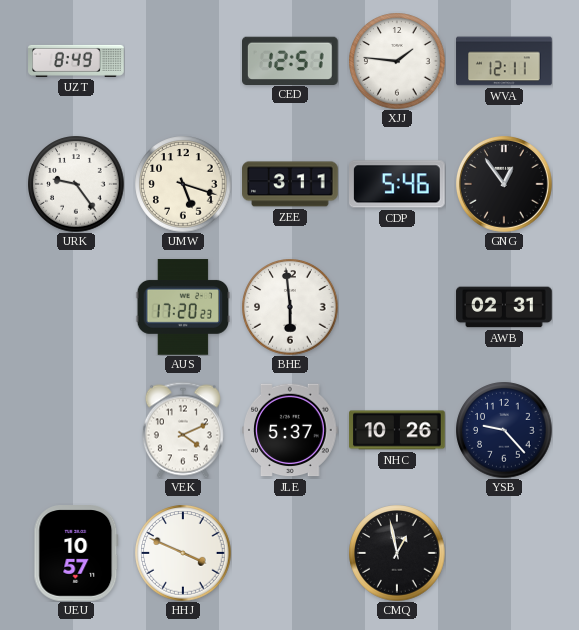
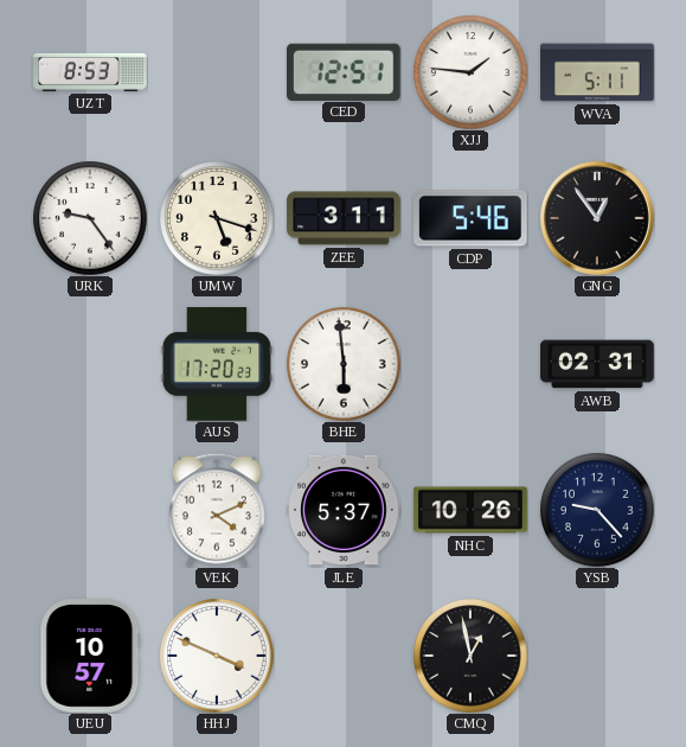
UZT: 8:49 -> 8:53
WVA: 12:11 -> 5:11
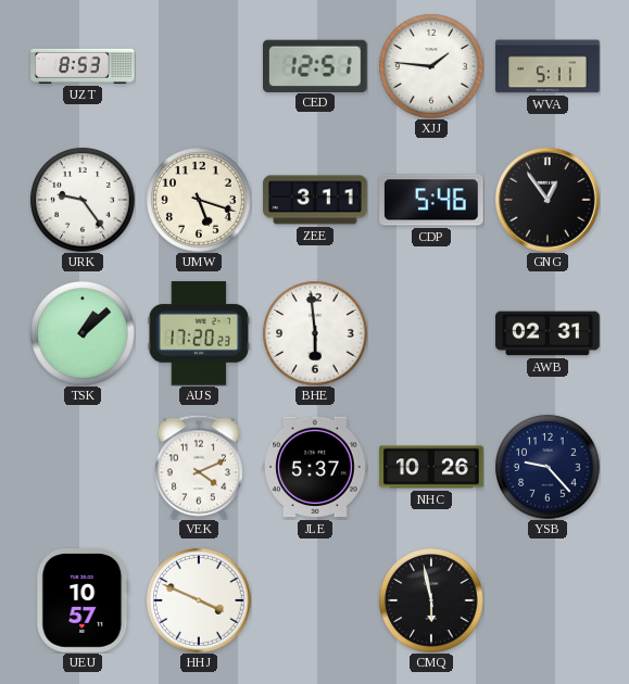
TSK: none -> 1:08
CMQ: 12:58 -> 5:58
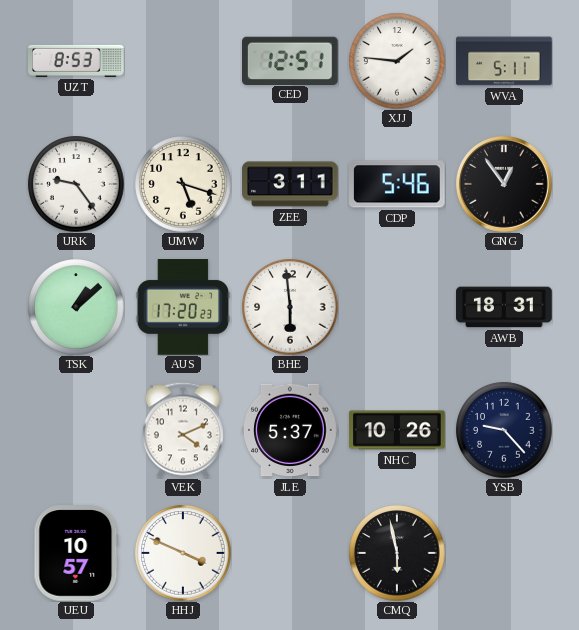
AWB: 02:31 -> 18:31
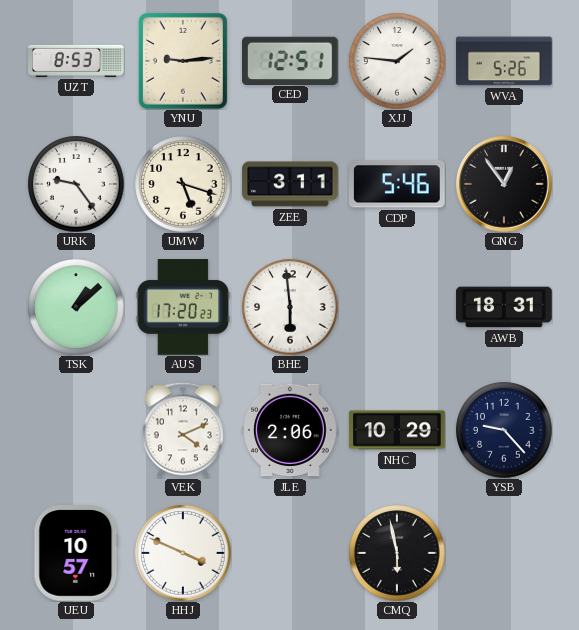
YNU: none -> 9:14
WVA: 5:11 -> 5:26
JLE: 5:37 -> 2:06
NHC: 10:26 -> 10:29
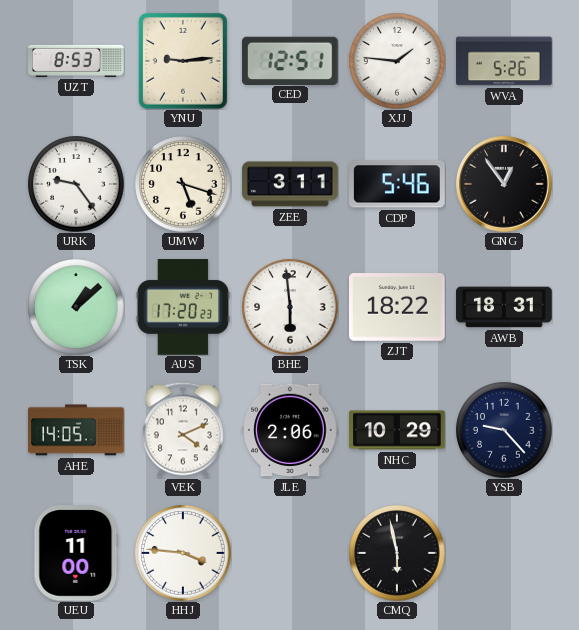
ZJT: none -> 18:22
AHE: none -> 14:05
UEU: 10:57 -> 11:00
HHJ: 3:49 -> 3:46
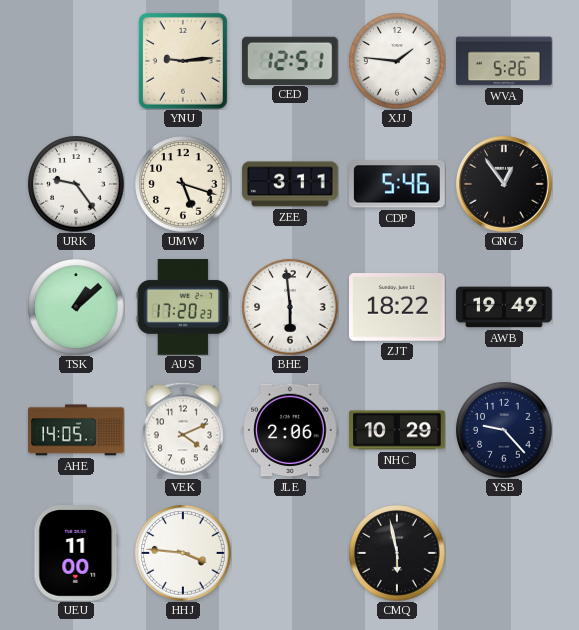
UZT: 8:53 -> none
AWB: 18:31 -> 19:49
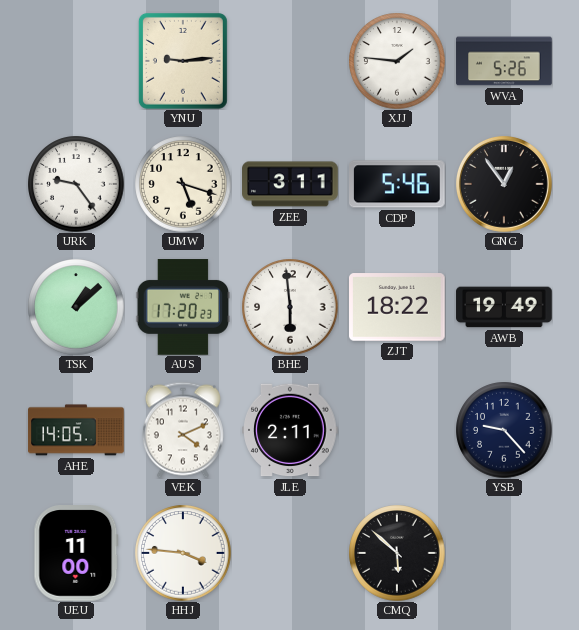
CED: 12:51 -> none
JLE: 2:06 -> 2:11
NHC: 10:29 -> none
CMQ: 5:58 -> 5:52
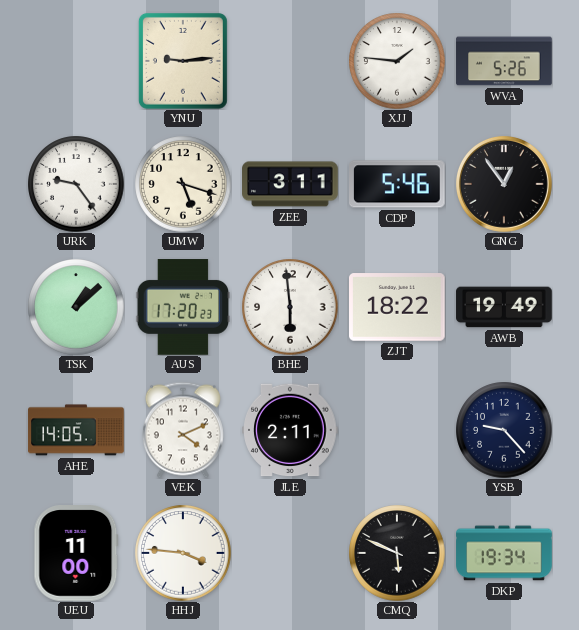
CMQ: 5:52 -> 5:49
DKP: none -> 19:34
